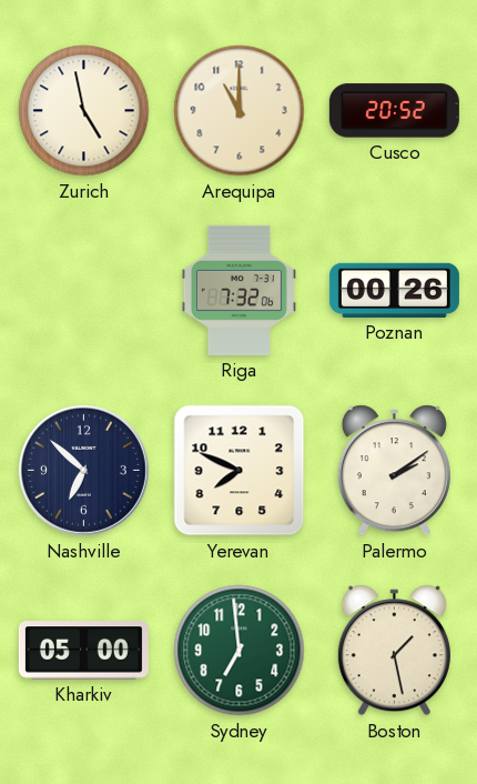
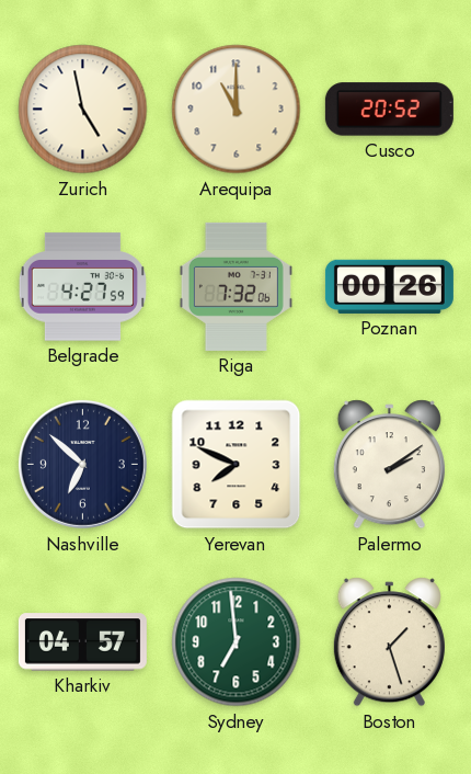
Belgrade: none -> 4:27
Kharkiv: 05:00 -> 04:57
Boston: 1:28 -> 1:27
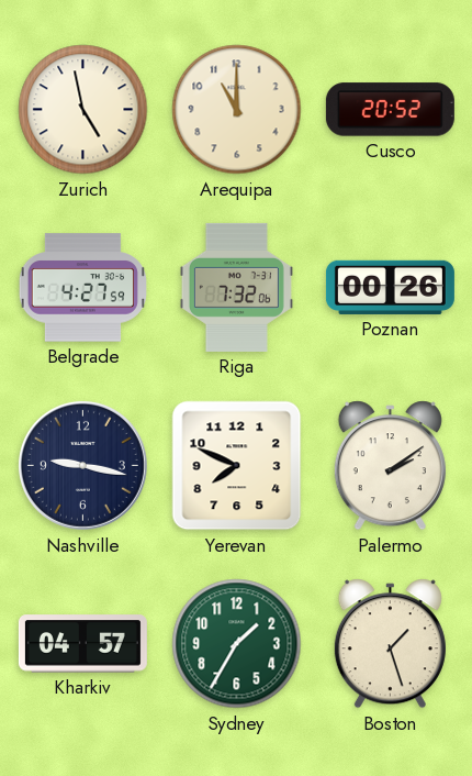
Nashville: 6:52 -> 9:17
Sydney: 6:59 -> 1:35
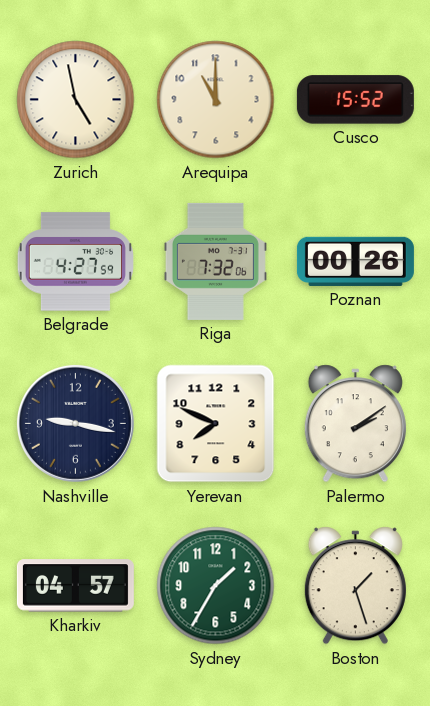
Cusco: 20:52 -> 15:52
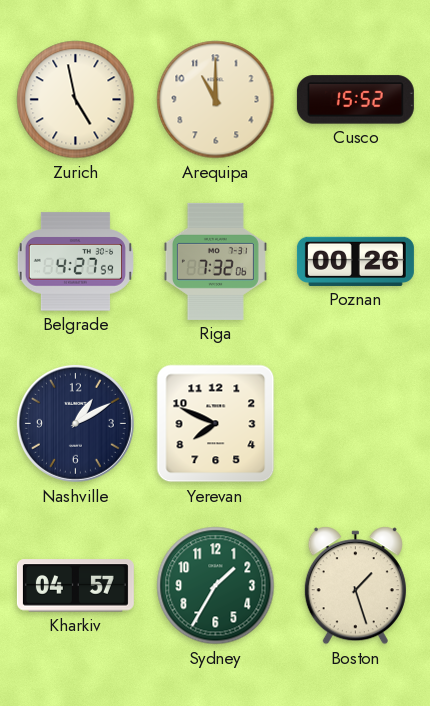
Nashville: 9:17 -> 1:10
Palermo: 2:09 -> none
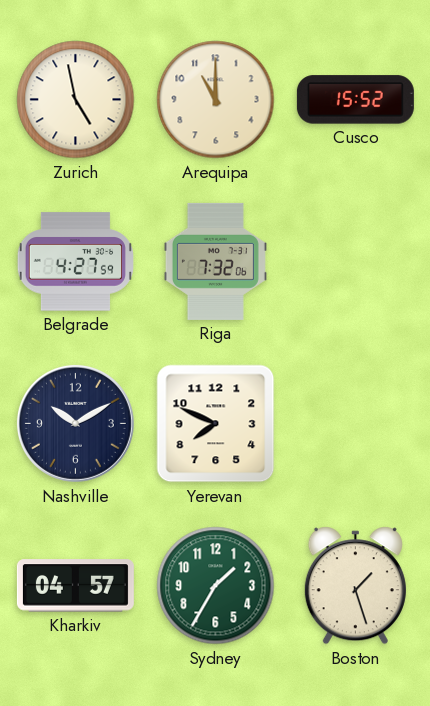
Poznan: 00:26 -> none
Nashville: 1:10 -> 10:10
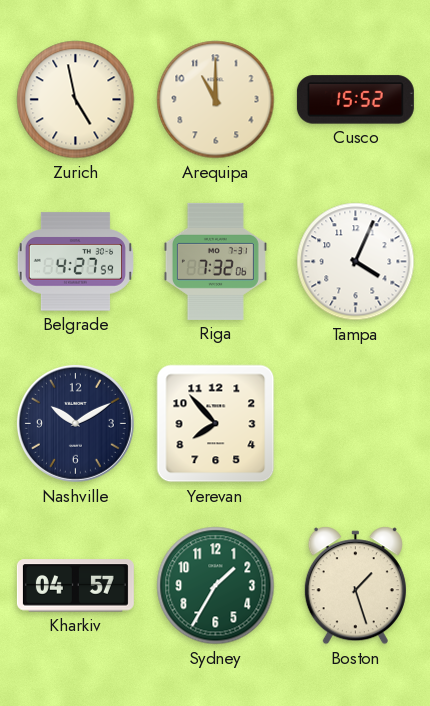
Tampa: none -> 4:04
Yerevan: 7:49 -> 7:53
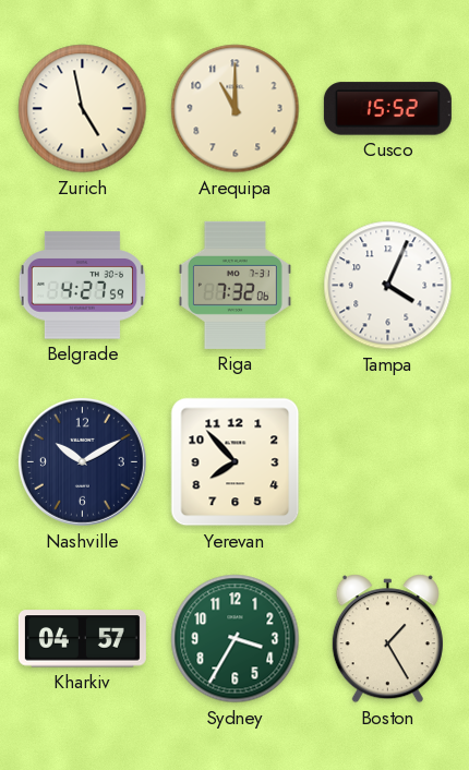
Sydney: 1:35 -> 3:35
Boston: 1:27 -> 1:25
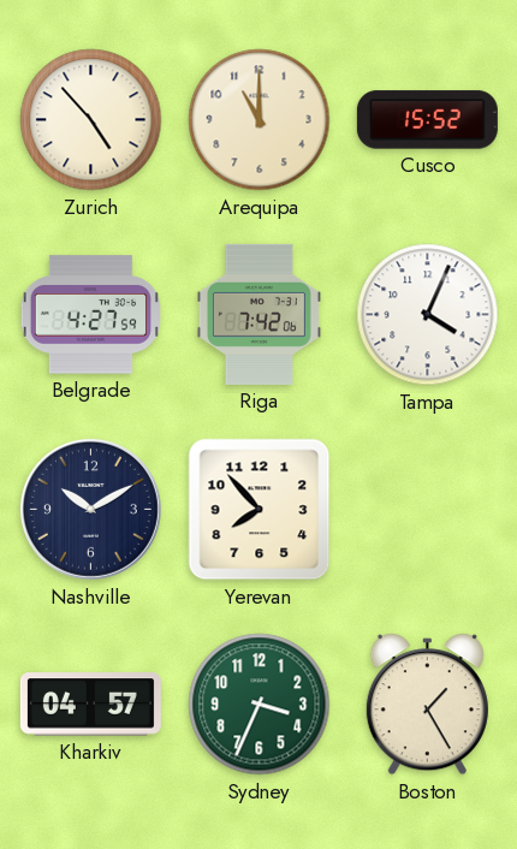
Zurich: 4:58 -> 4:53
Riga: 7:32 -> 7:42
Sydney: 3:35 -> 3:34
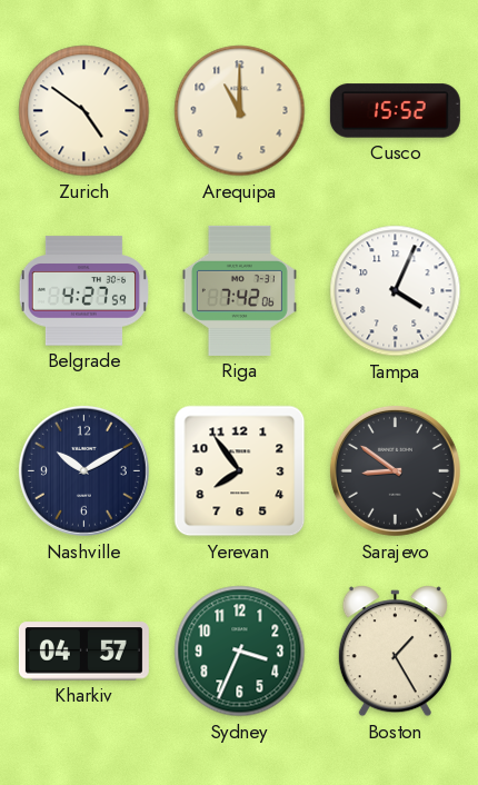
Zurich: 4:53 -> 4:51
Yerevan: 7:53 -> 7:54
Sarajevo: none -> 8:51
